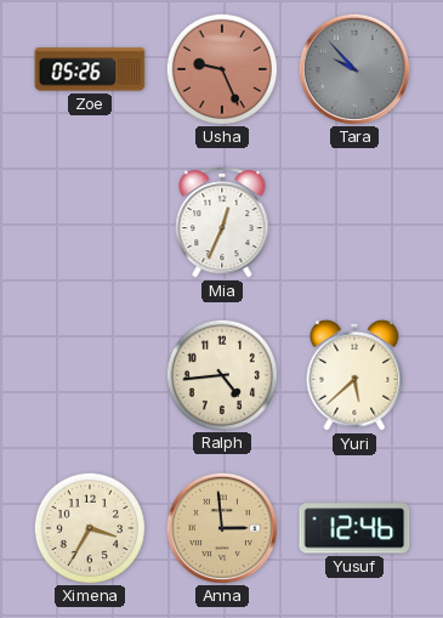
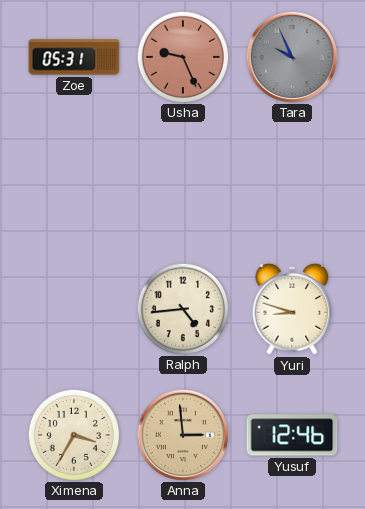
Zoe: 05:26 -> 05:31
Tara: 9:53 -> 9:56
Mia: 12:34 -> none
Yuri: 5:38 -> 8:48
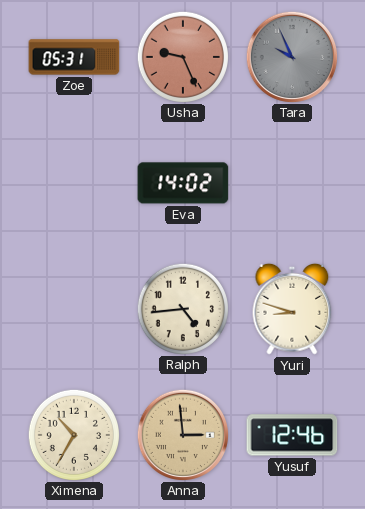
Eva: none -> 14:02
Ximena: 3:35 -> 10:35
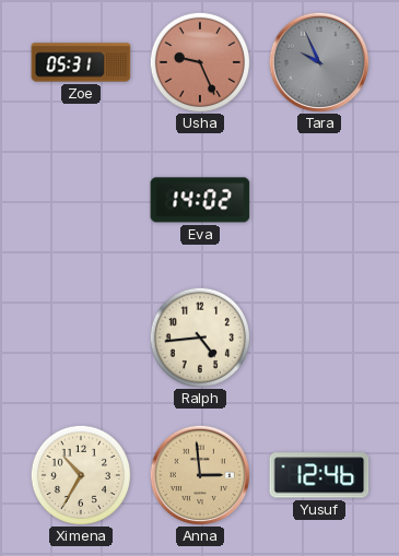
Yuri: 8:48 -> none
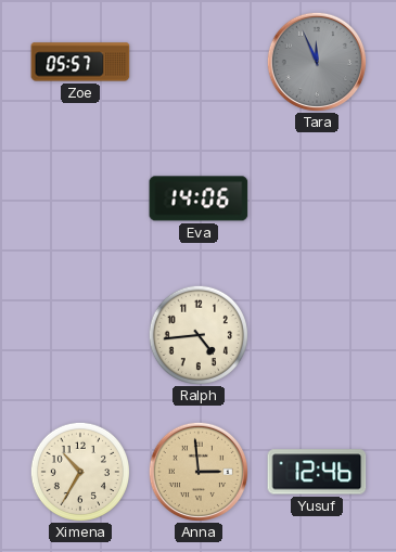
Zoe: 05:31 -> 05:57
Usha: 9:26 -> none
Tara: 9:56 -> 11:56
Eva: 14:02 -> 14:06
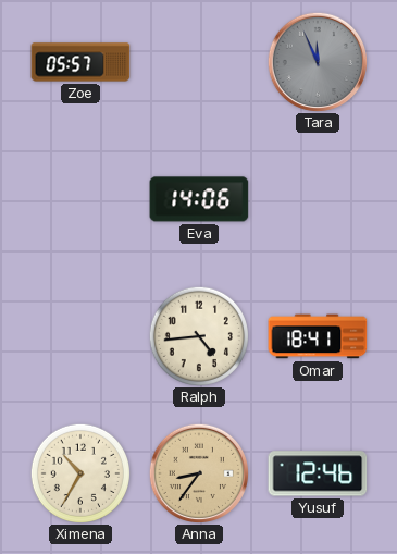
Omar: none -> 18:41
Anna: 2:59 -> 8:36
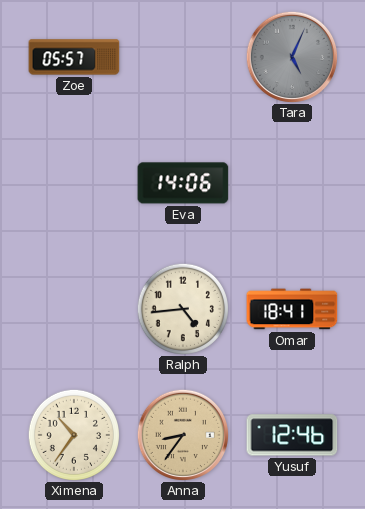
Tara: 11:56 -> 5:04
Ximena: 10:35 -> 10:36
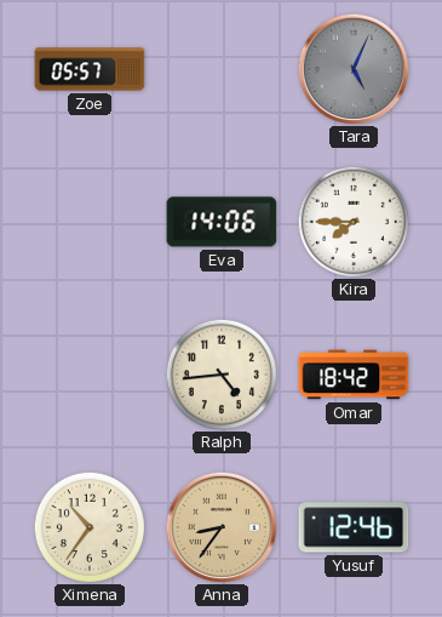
Kira: none -> 7:45
Omar: 18:41 -> 18:42
